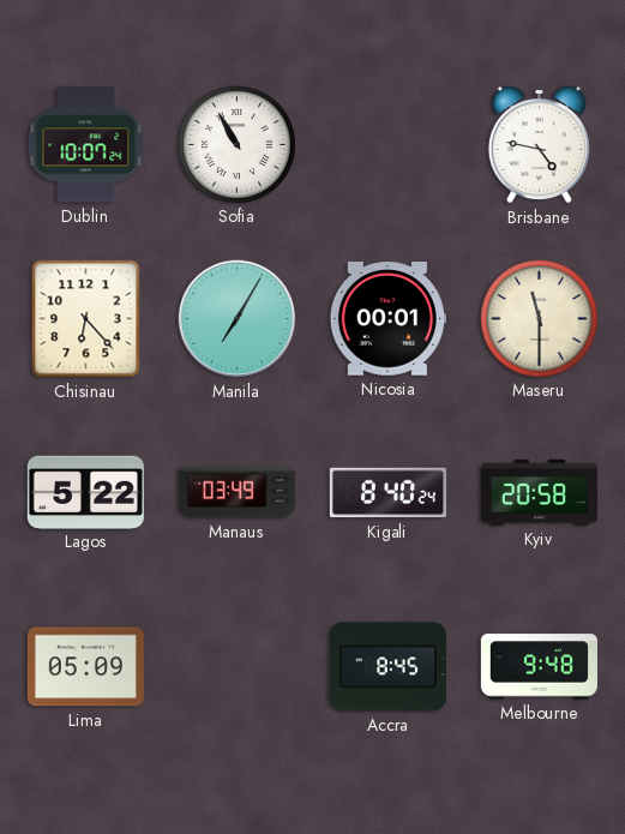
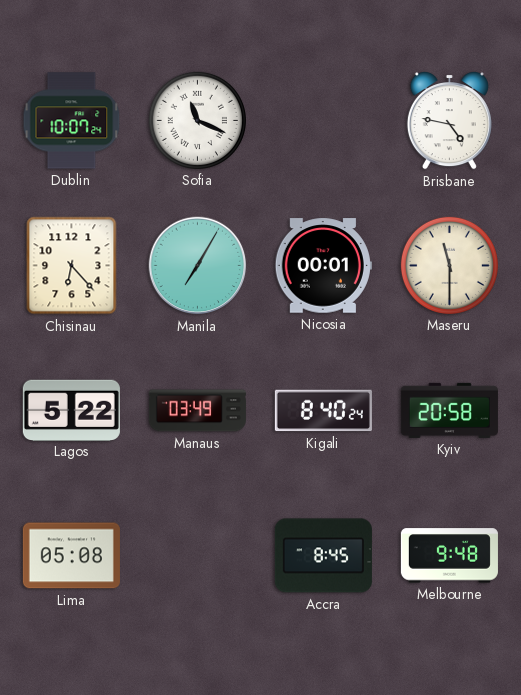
Sofia: 10:55 -> 11:19
Lima: 05:09 -> 05:08
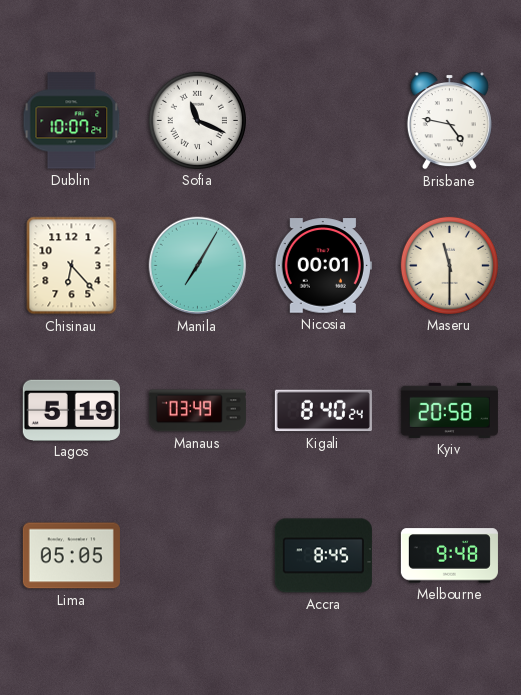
Lagos: 5:22 -> 5:19
Lima: 05:08 -> 05:05
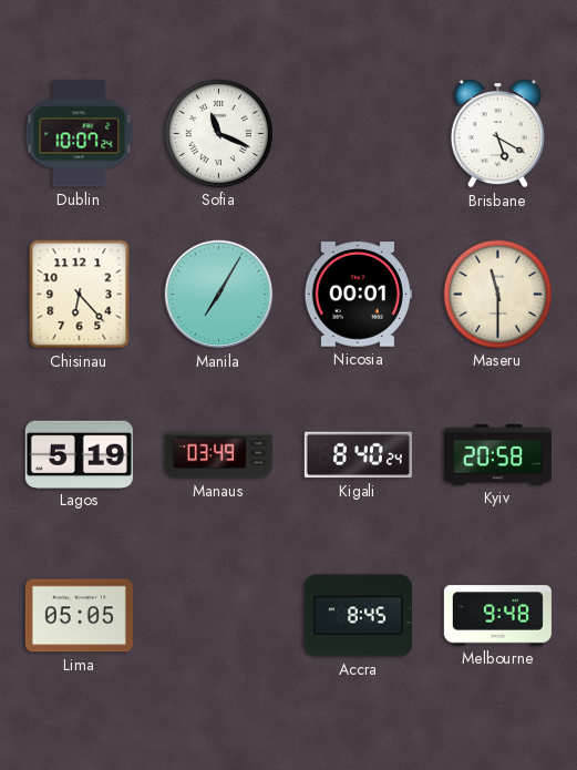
Brisbane: 4:47 -> 5:20
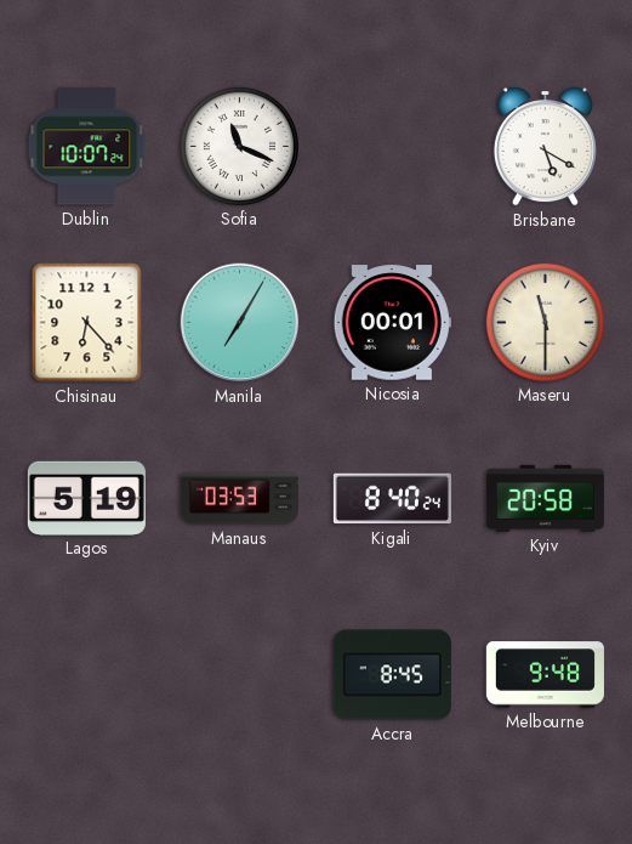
Manaus: 03:49 -> 03:53
Lima: 05:05 -> none
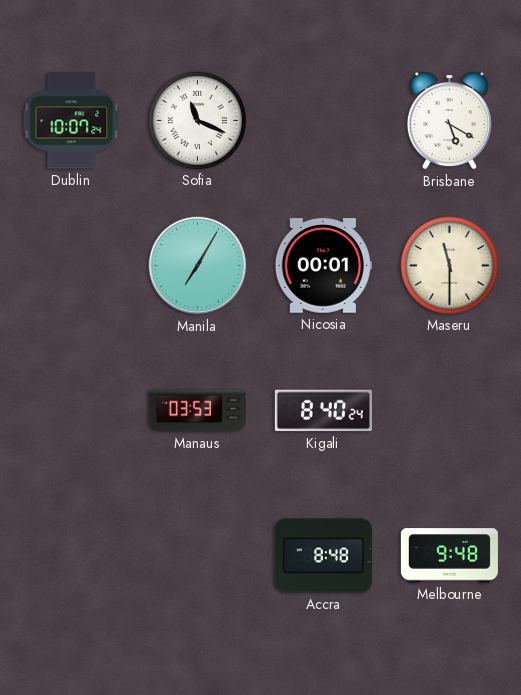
Chisinau: 6:23 -> none
Lagos: 5:19 -> none
Kyiv: 20:58 -> none
Accra: 8:45 -> 8:48
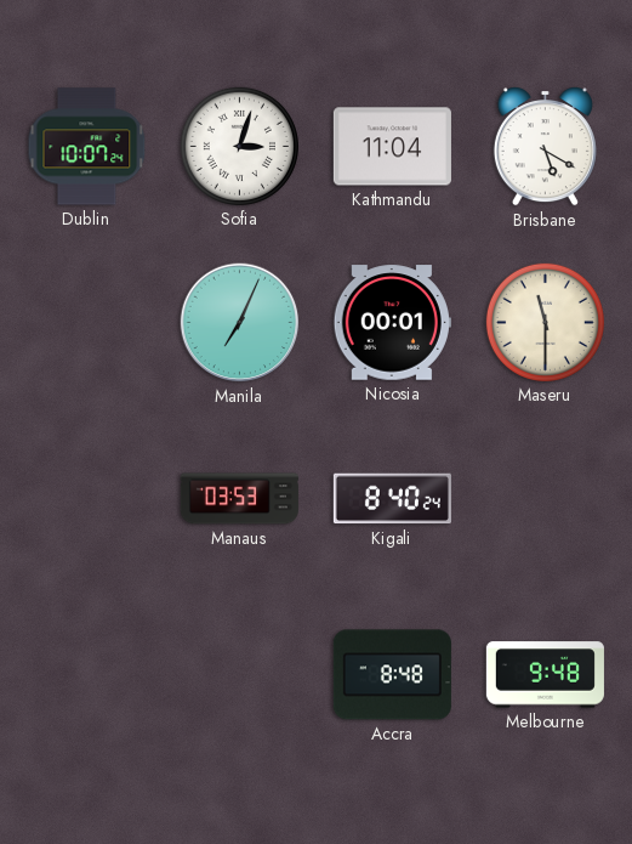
Sofia: 11:19 -> 3:03
Kathmandu: none -> 11:04
Manila: 7:05 -> 7:04
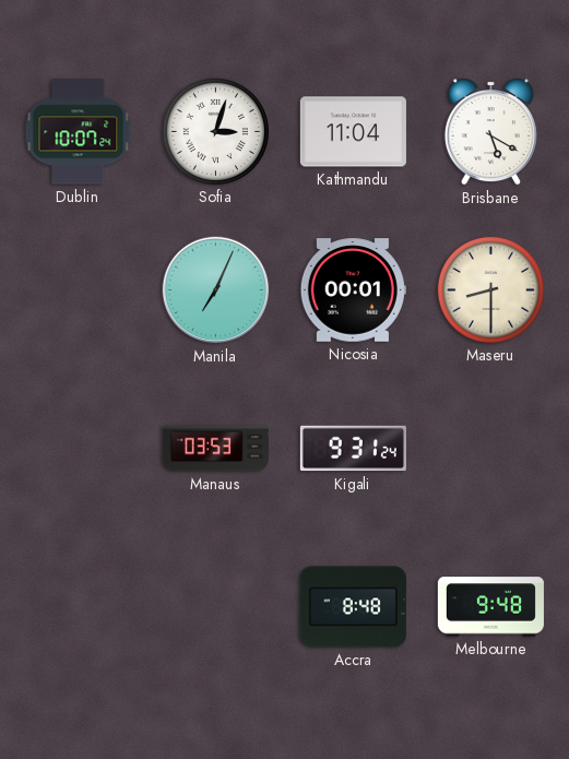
Maseru: 11:30 -> 8:30
Kigali: 8:40 -> 9:31
